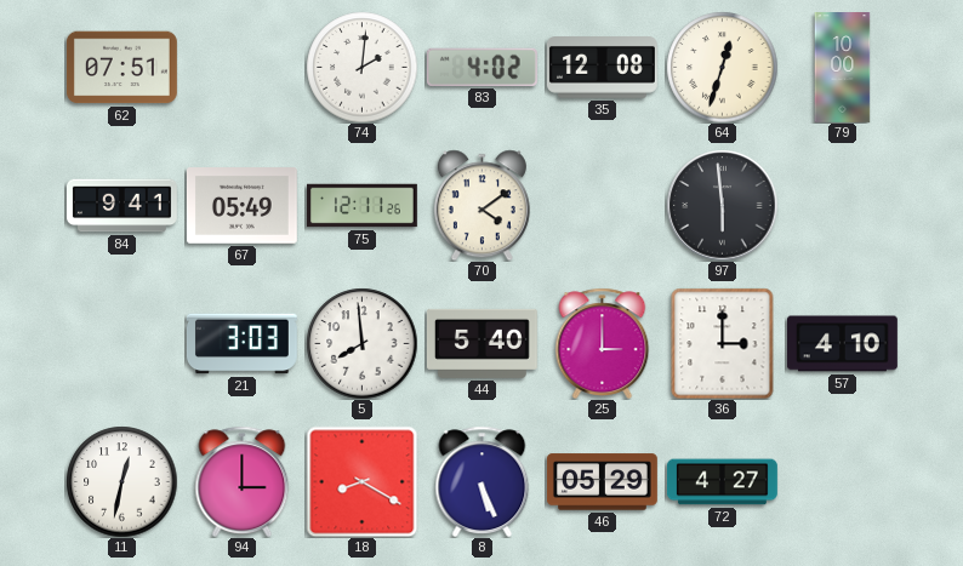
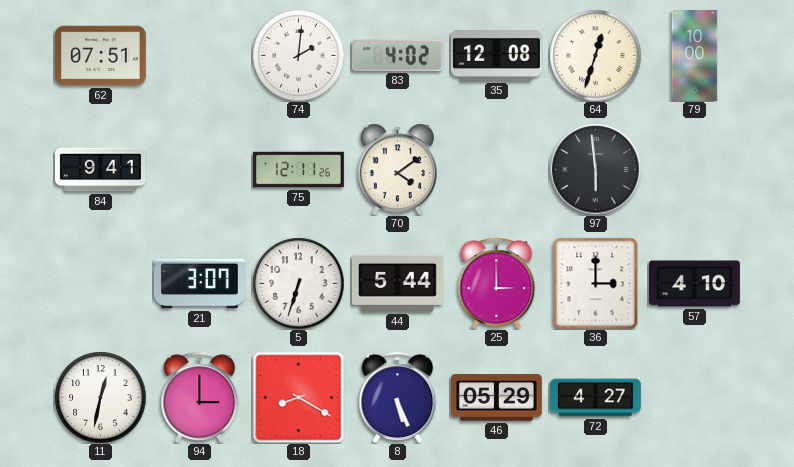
67: 05:49 -> none
21: 3:03 -> 3:07
5: 7:59 -> 6:33
44: 5:40 -> 5:44
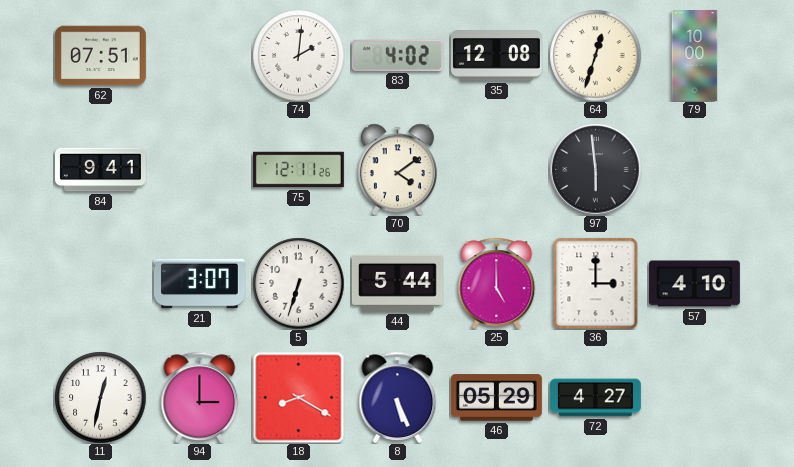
25: 3:00 -> 5:00
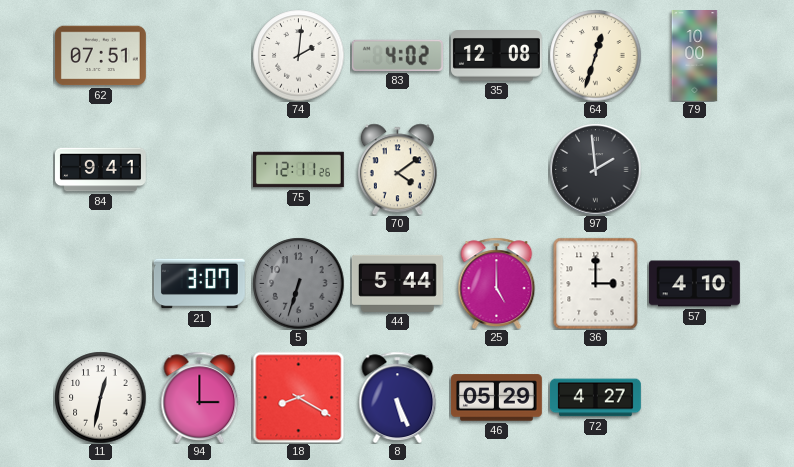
97: 5:59 -> 1:59
5 dial: white -> grey
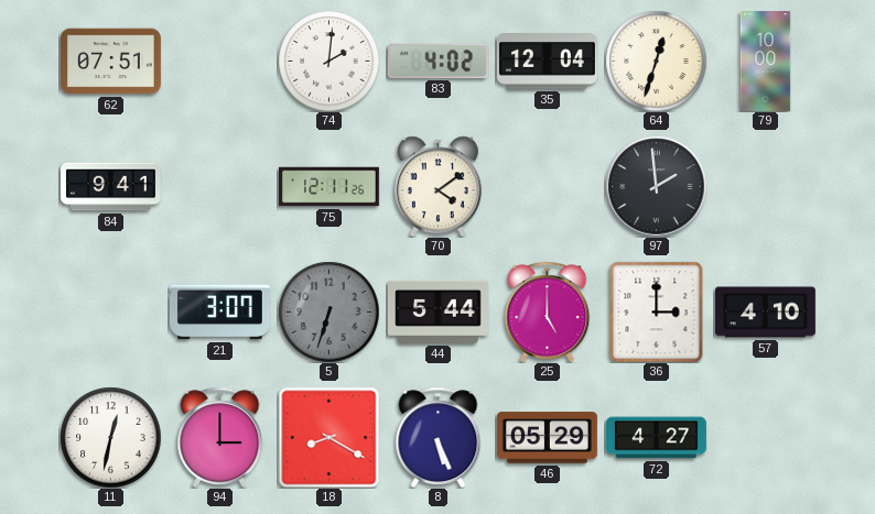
35: 12:08 -> 12:04
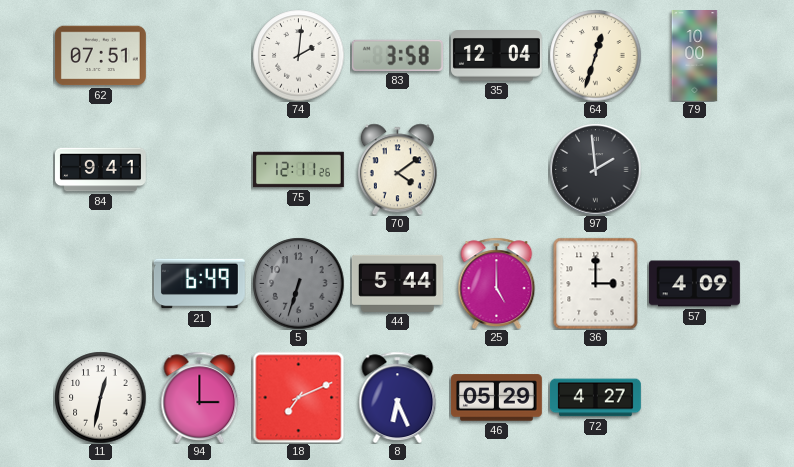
83: 4:02 -> 3:58
21: 3:07 -> 6:49
57: 4:10 -> 4:09
18: 8:20 -> 7:11
8: 5:26 -> 6:26
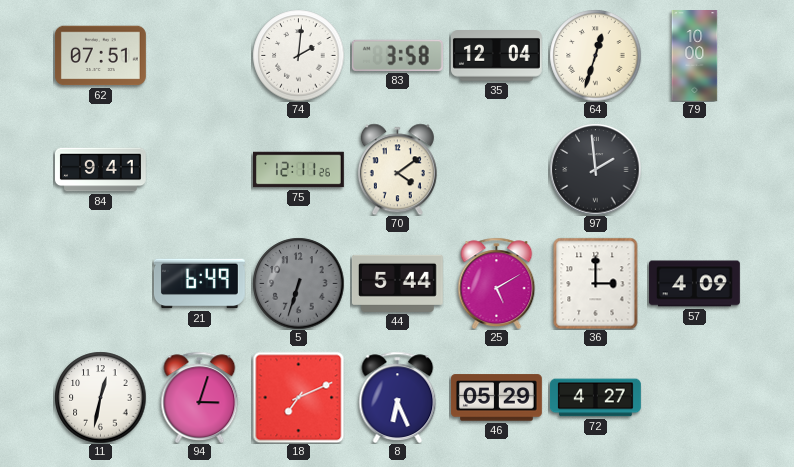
25: 5:00 -> 5:10
94: 3:00 -> 3:03
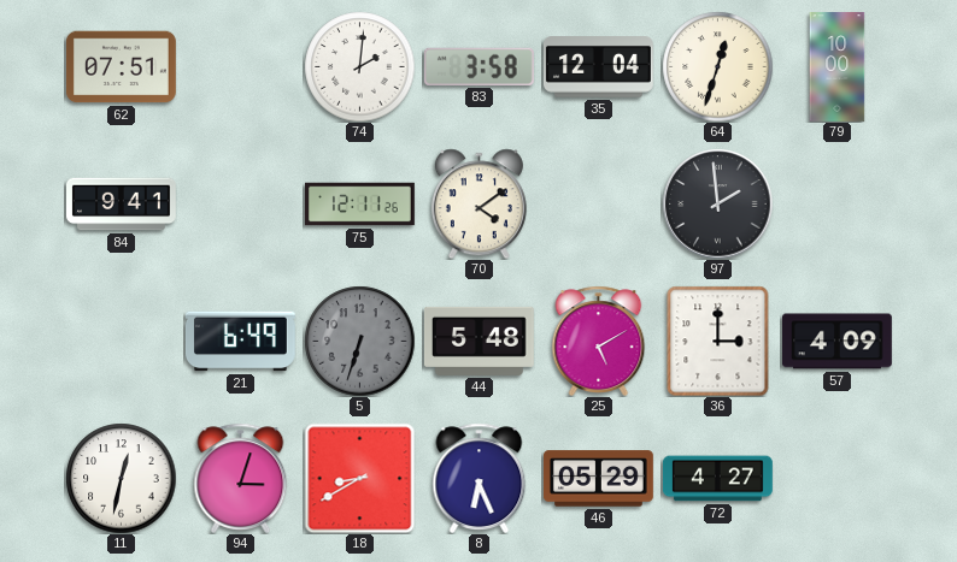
44: 5:44 -> 5:48
18: 7:11 -> 8:40
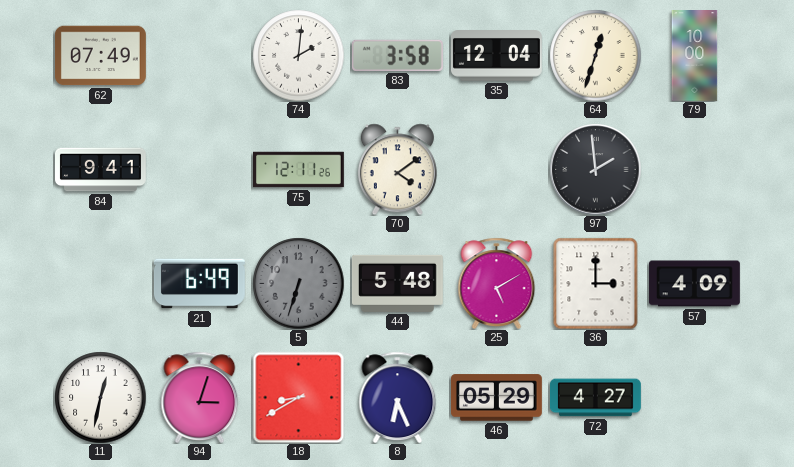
62: 07:51 -> 07:49
